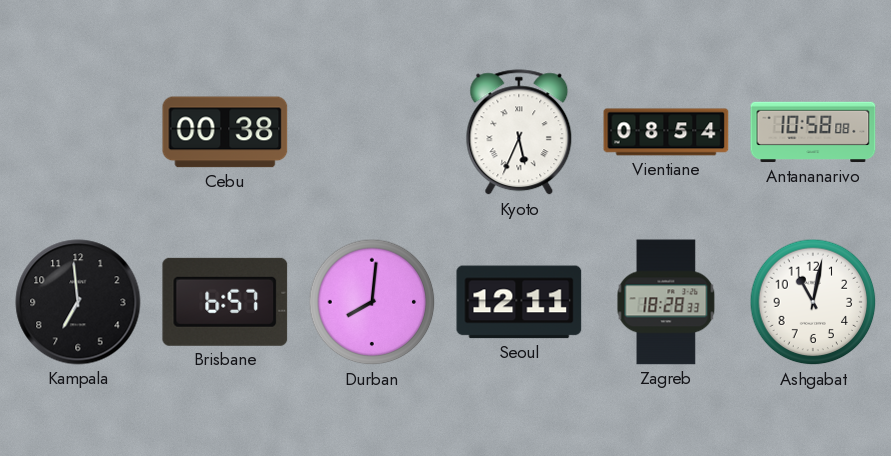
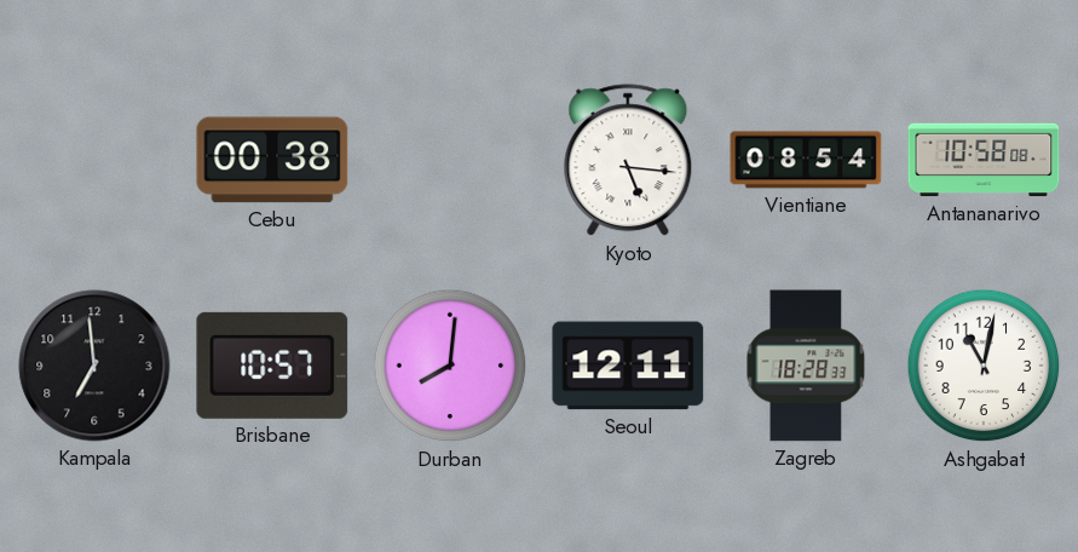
Kyoto: 5:34 -> 5:16
Brisbane: 6:57 -> 10:57
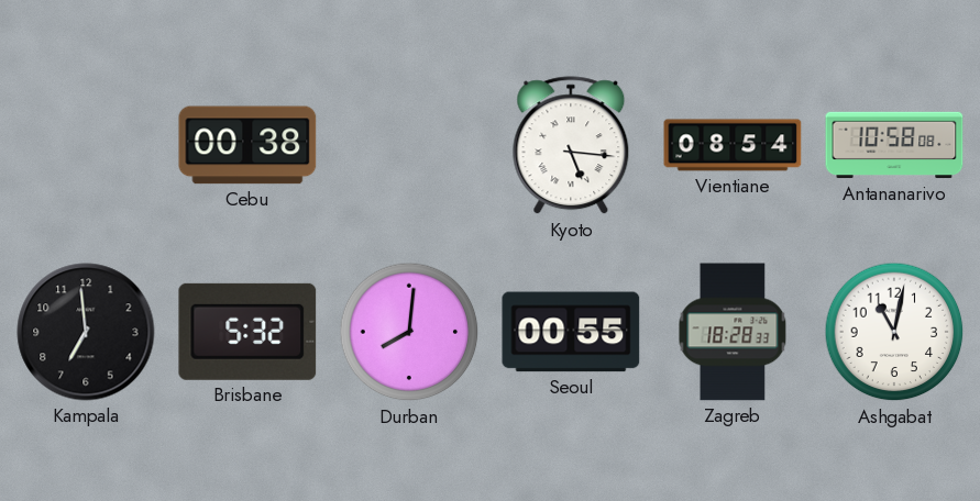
Brisbane: 10:57 -> 5:32
Seoul: 12:11 -> 00:55
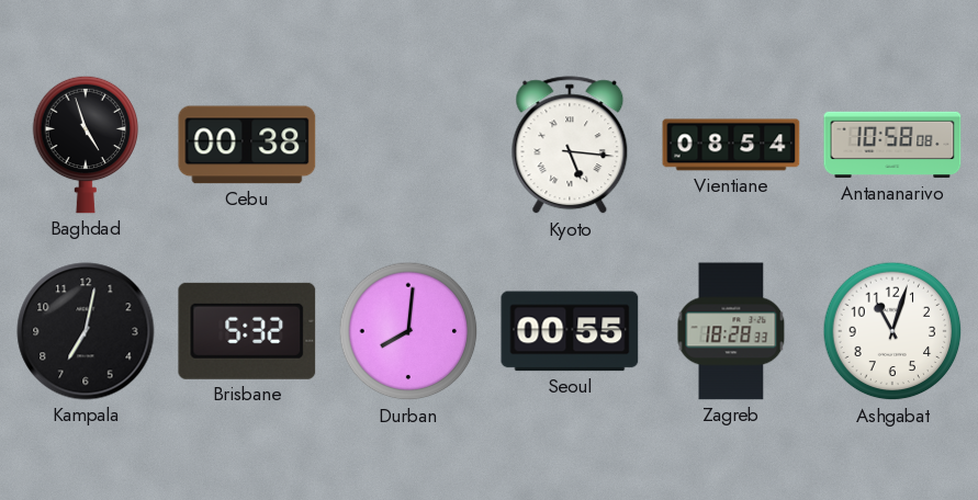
Baghdad: none -> 4:57
Kampala: 6:59 -> 7:02
Ashgabat: 11:02 -> 11:03
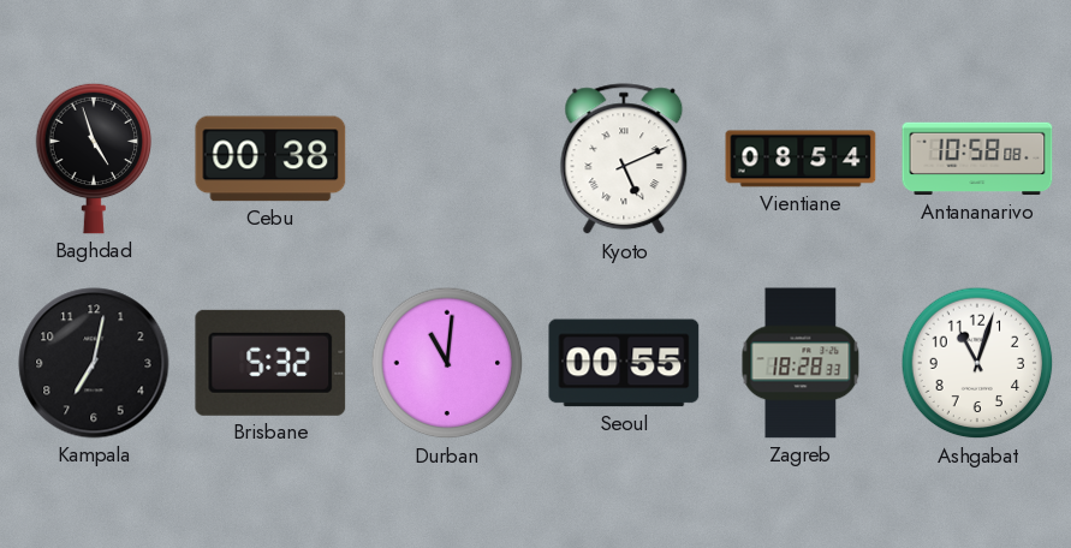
Kyoto: 5:16 -> 5:11
Durban: 8:01 -> 11:01
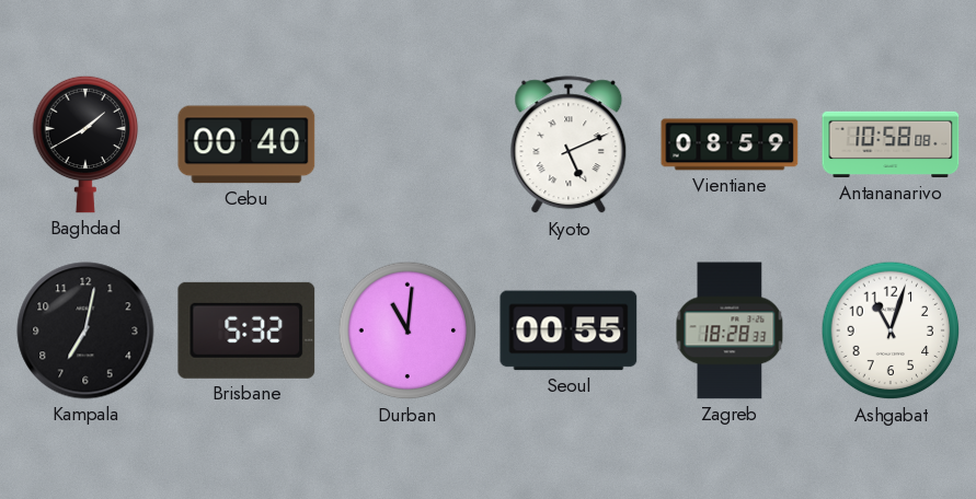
Baghdad: 4:57 -> 1:40
Cebu: 00:38 -> 00:40
Vientiane: 08:54 -> 08:59
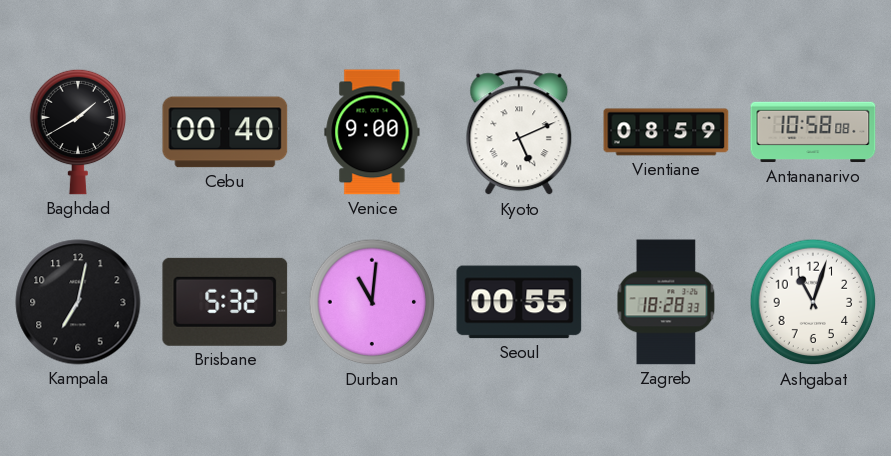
Venice: none -> 9:00
